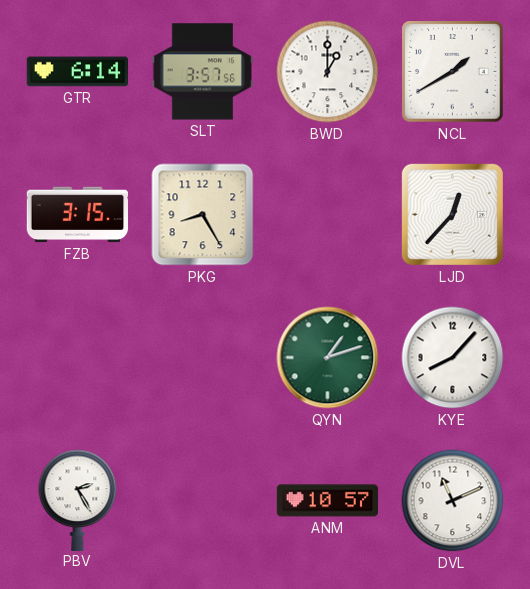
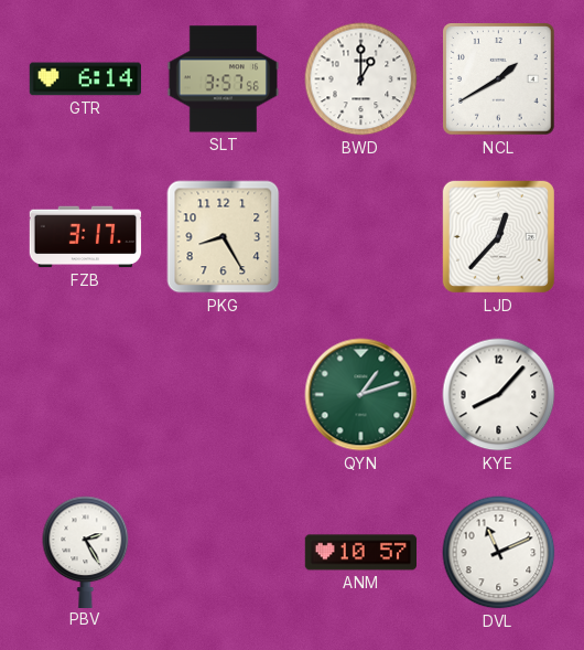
FZB: 3:15 -> 3:17
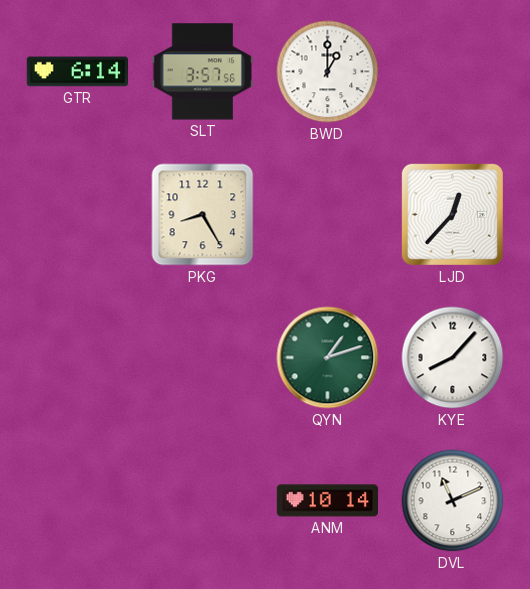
NCL: 1:40 -> none
FZB: 3:17 -> none
PBV: 2:25 -> none
ANM: 10:57 -> 10:14
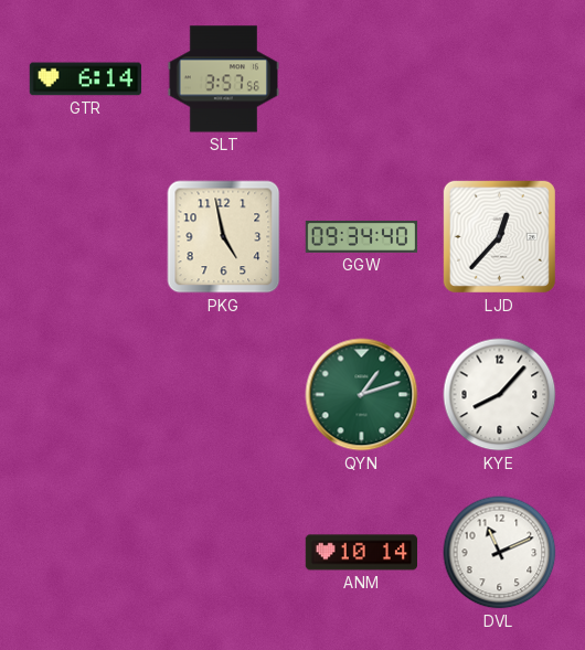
BWD: 1:00 -> none
PKG: 8:25 -> 4:58
GGW: none -> 09:34
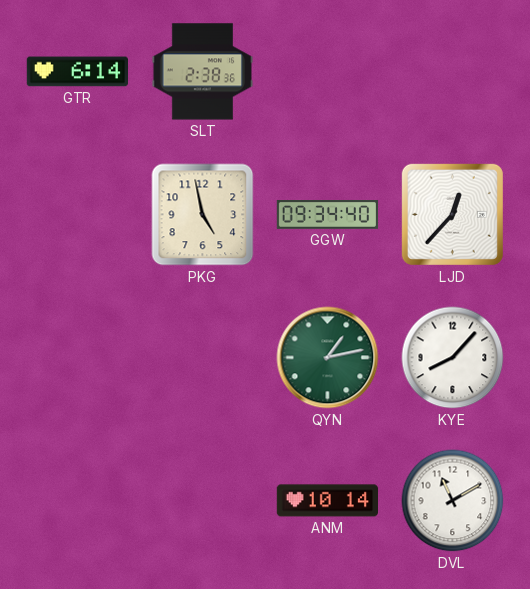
SLT: 3:57 -> 2:38
QYN: 1:12 -> 1:13
DVL: 11:11 -> 11:10
